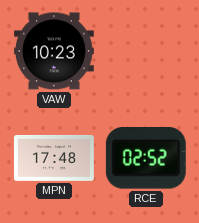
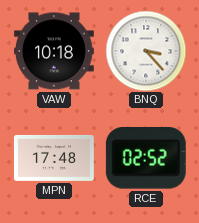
VAW: 10:23 -> 10:18
BNQ: none -> 3:23
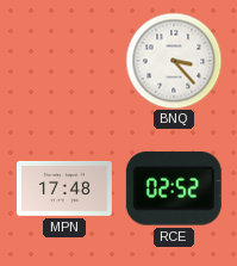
VAW: 10:18 -> none
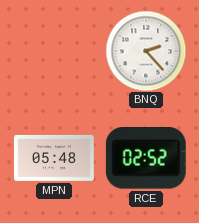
BNQ: 3:23 -> 2:23
MPN: 17:48 -> 05:48
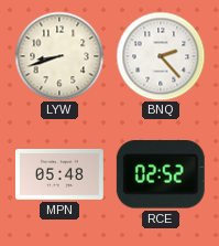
LYW: none -> 8:42
